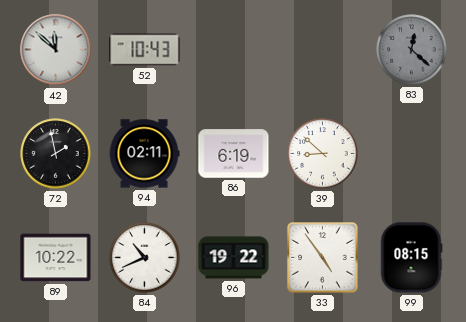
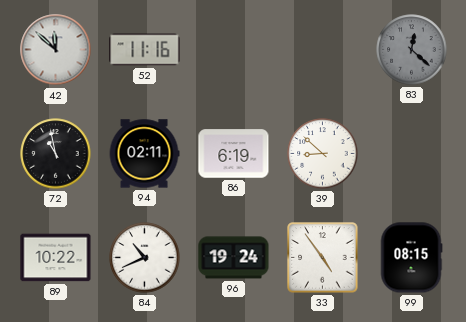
52: 10:43 -> 11:16
72: 1:58 -> 10:58
96: 19:22 -> 19:24
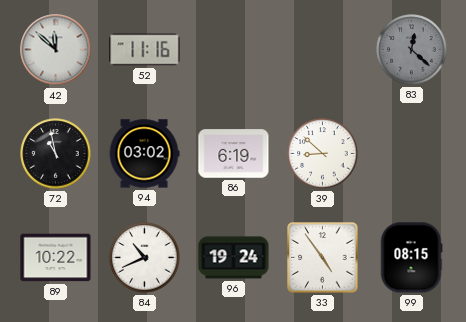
94: 02:11 -> 03:02
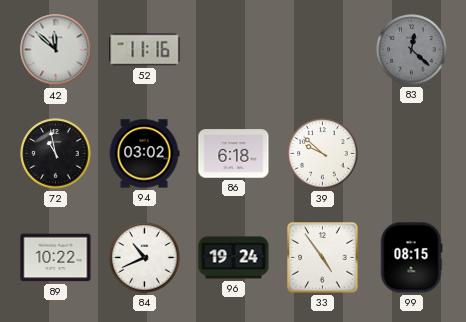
86: 6:19 -> 6:18
39: 8:52 -> 9:52
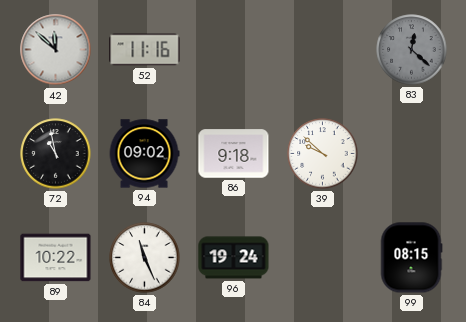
94: 03:02 -> 09:02
86: 6:18 -> 9:18
84: 10:41 -> 11:26
33: 4:54 -> none
